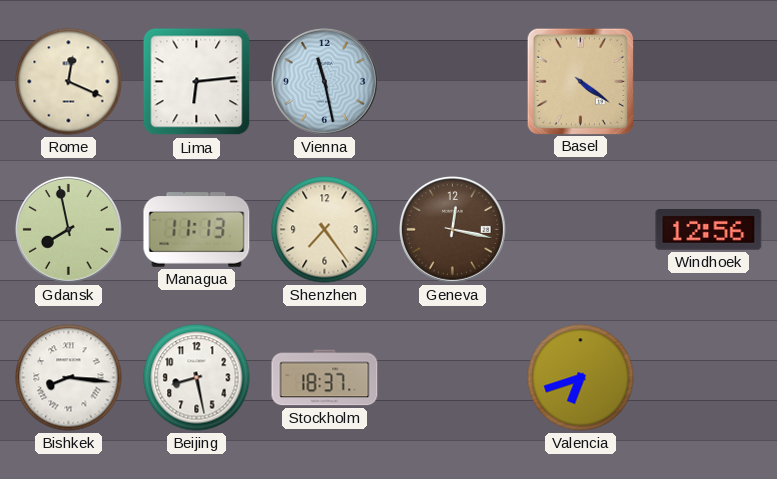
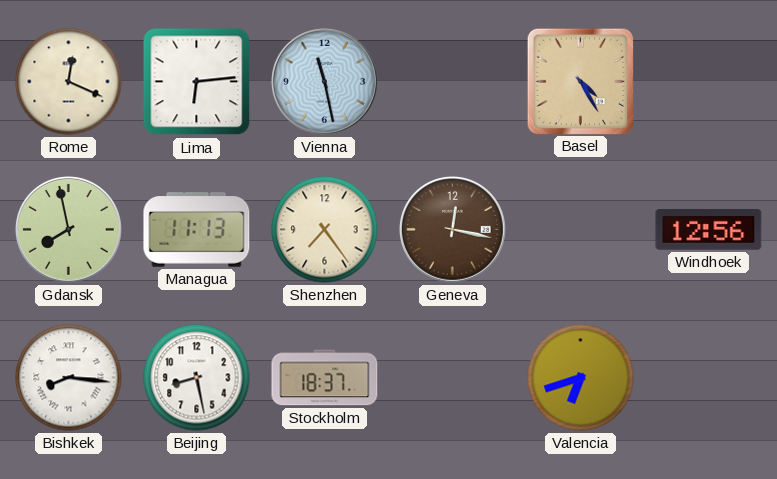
Basel: 4:21 -> 4:25
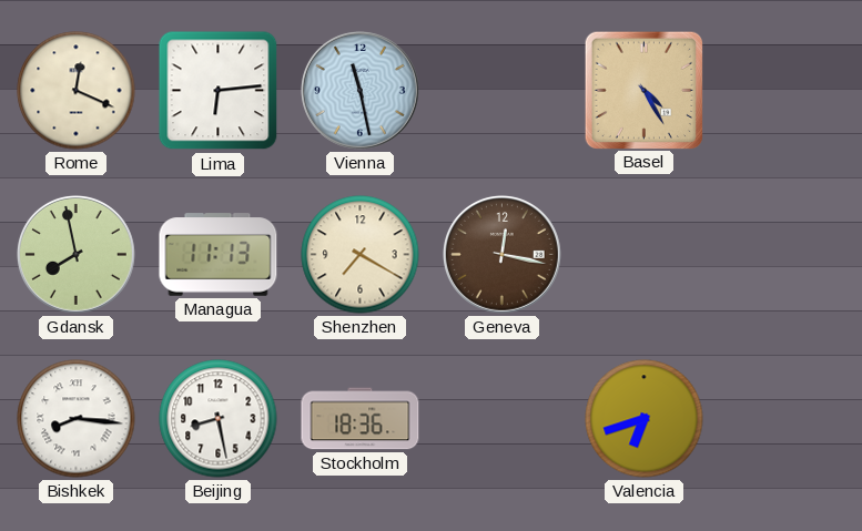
Shenzhen: 7:24 -> 7:20
Windhoek: 12:56 -> none
Stockholm: 18:37 -> 18:36
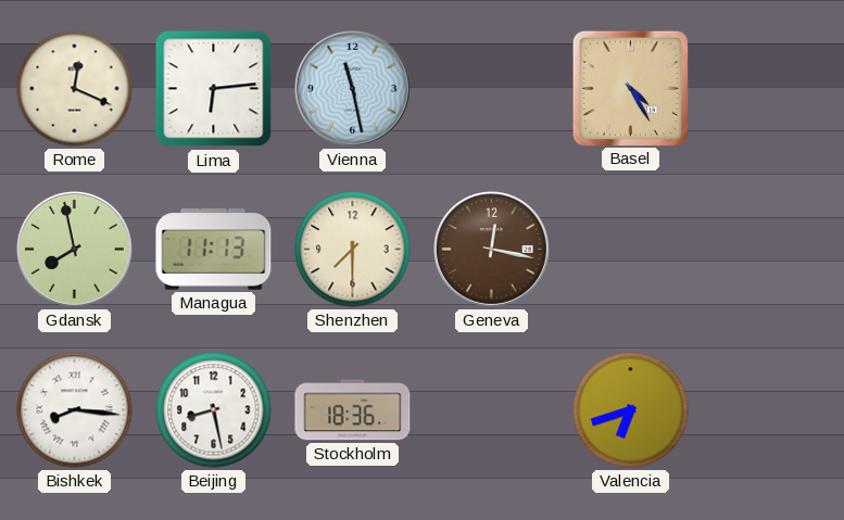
Shenzhen: 7:20 -> 7:30
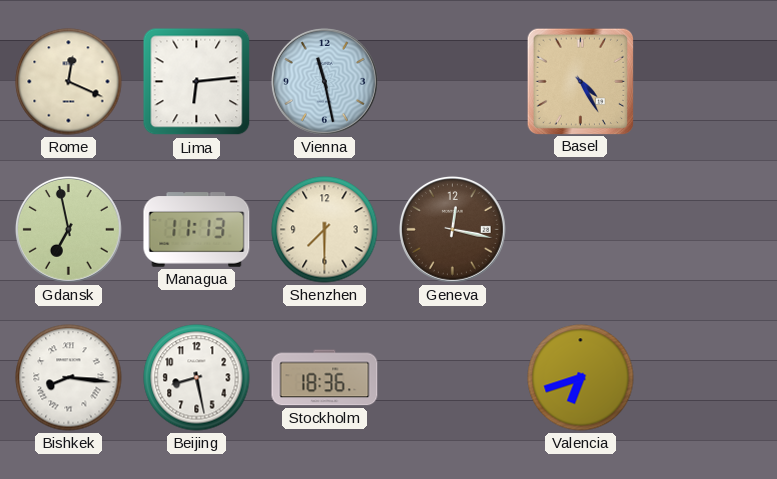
Gdansk: 7:58 -> 6:58
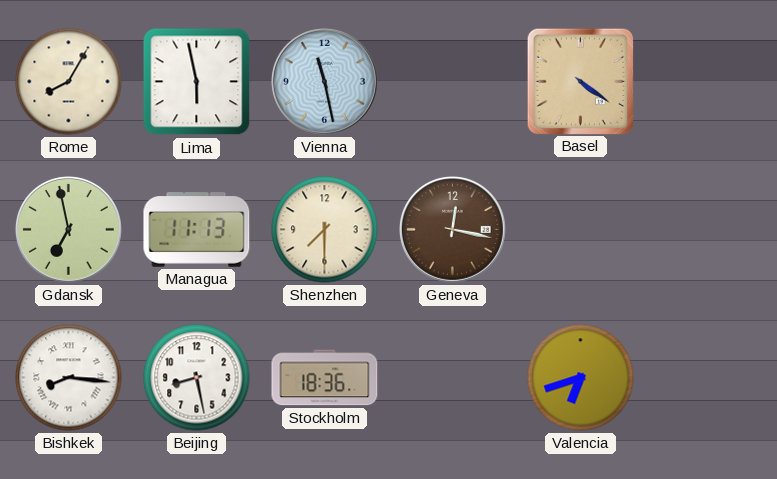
Rome: 12:19 -> 8:05
Lima: 6:14 -> 5:58
Basel: 4:25 -> 4:21
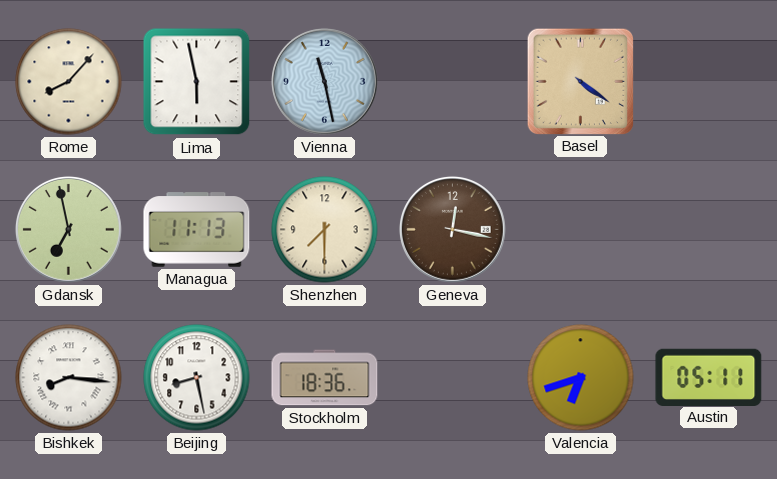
Rome: 8:05 -> 8:07
Austin: none -> 05:11
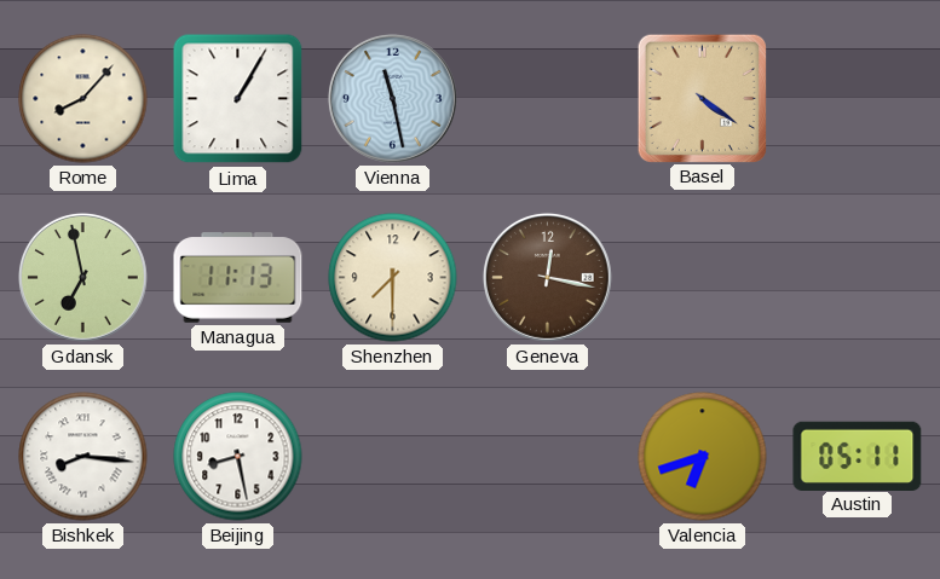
Lima: 5:58 -> 1:05
Stockholm: 18:36 -> none
